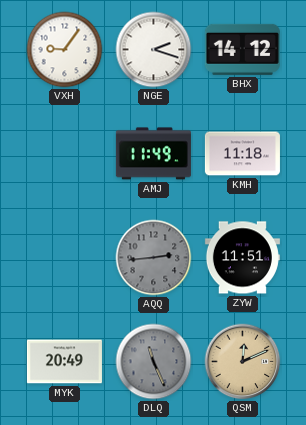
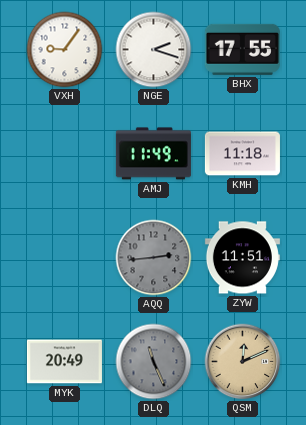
BHX: 14:12 -> 17:55
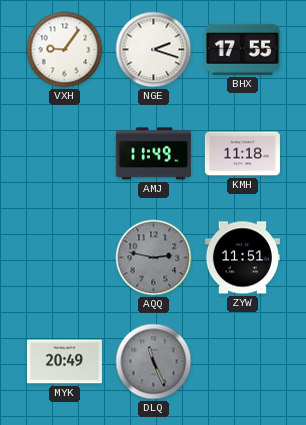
AQQ: 2:44 -> 2:47
QSM: 12:11 -> none
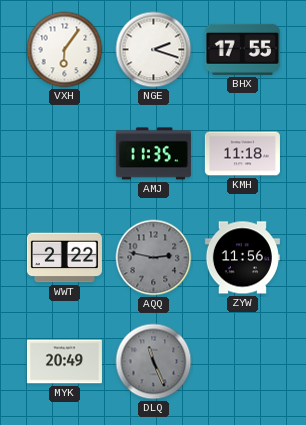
VXH: 9:06 -> 6:06
AMJ: 11:49 -> 11:35
WWT: none -> 2:22
ZYW: 11:51 -> 11:56
